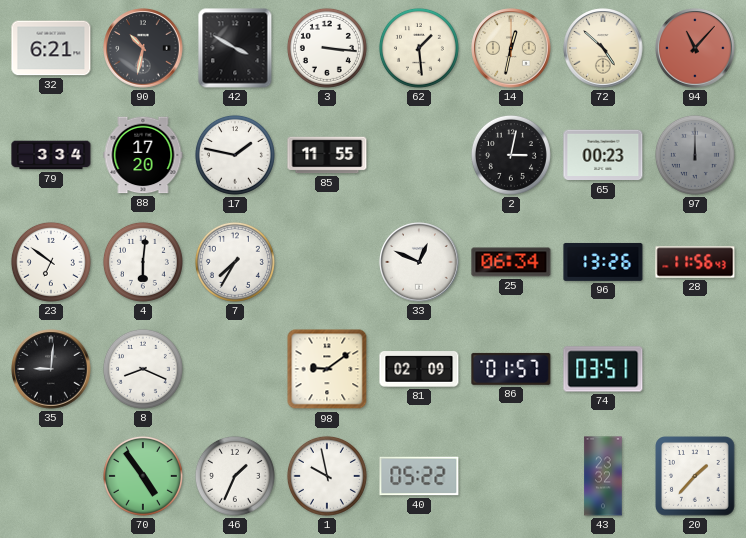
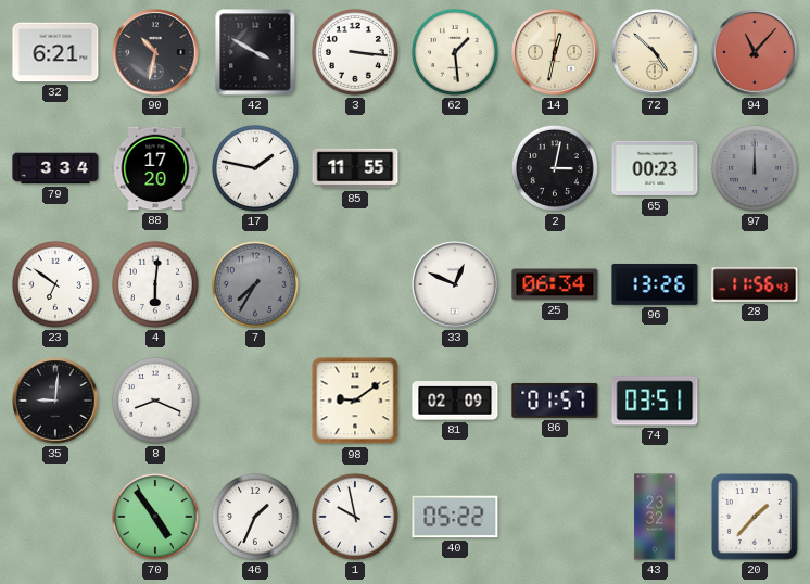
7 dial: white -> grey
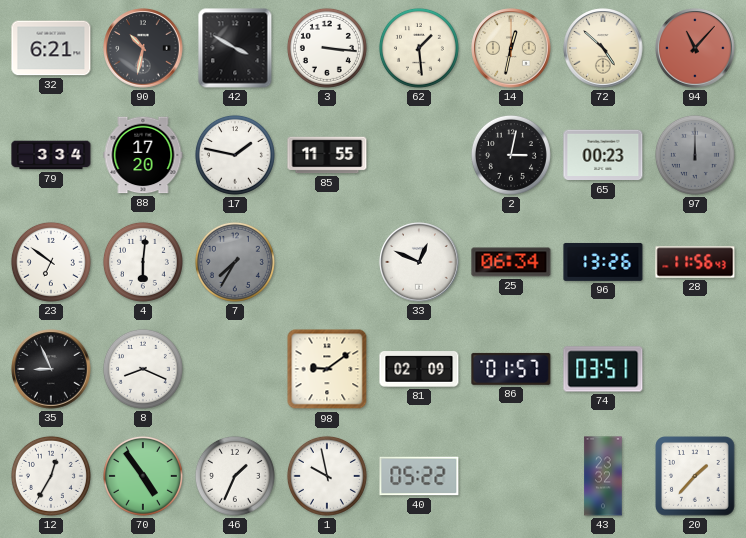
35: 9:01 -> 8:56
12: none -> 12:35
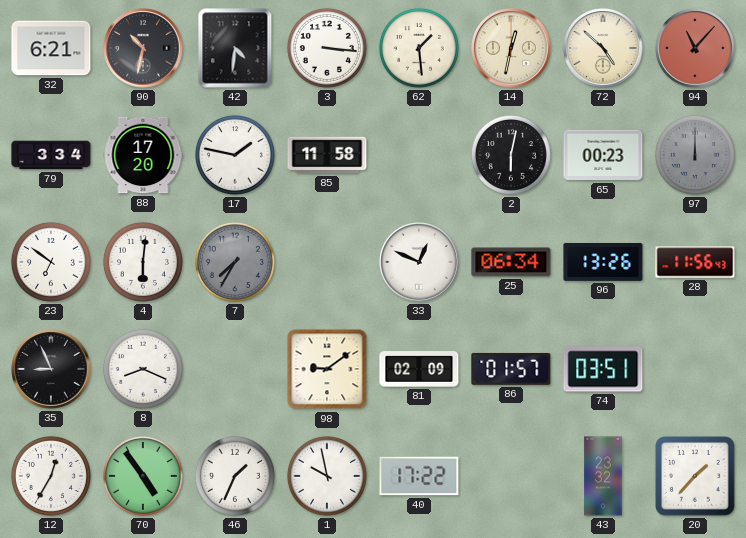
42: 3:50 -> 4:31
85: 11:55 -> 11:58
2: 3:02 -> 6:02
40: 05:22 -> 17:22
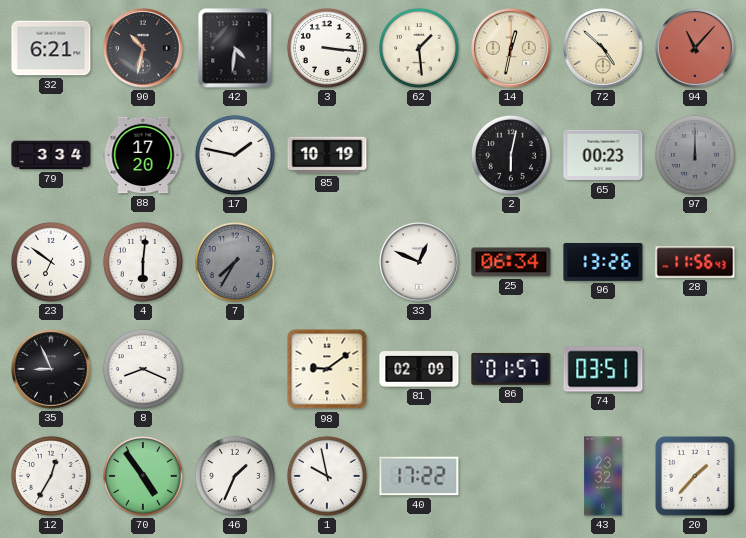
85: 11:58 -> 10:19
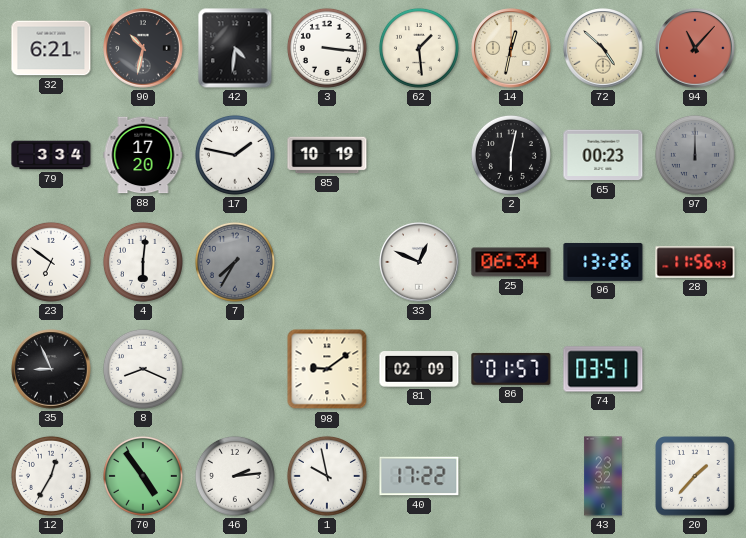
46: 1:34 -> 2:14
